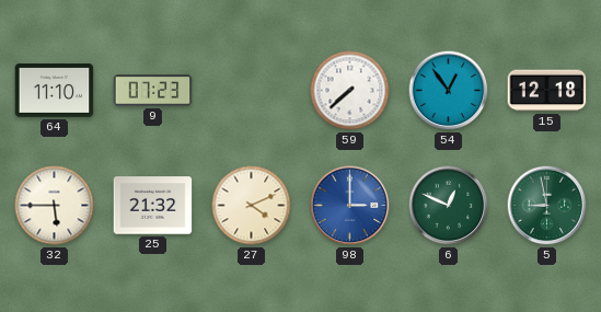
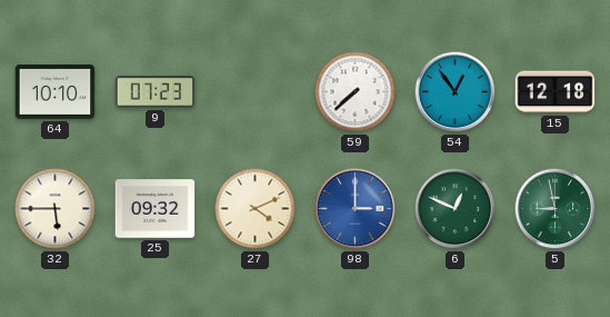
64: 11:10 -> 10:10
25: 21:32 -> 09:32
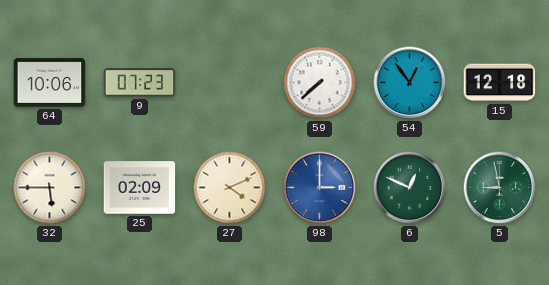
64: 10:10 -> 10:06
25: 09:32 -> 02:09
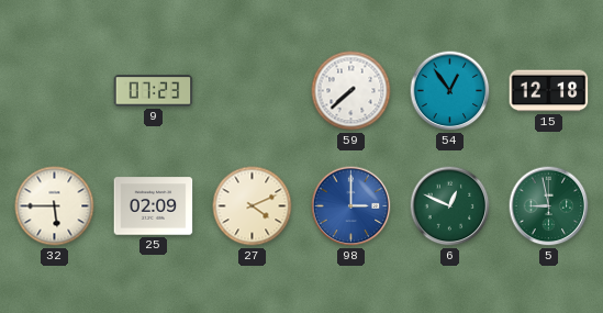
64: 10:06 -> none
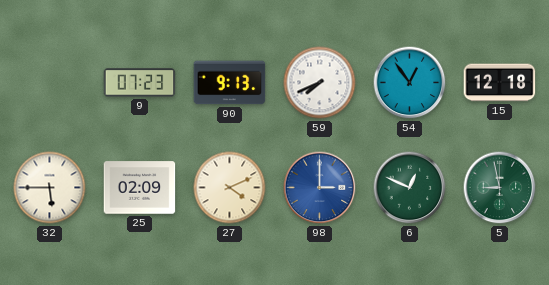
90: none -> 9:13
59: 7:38 -> 7:41
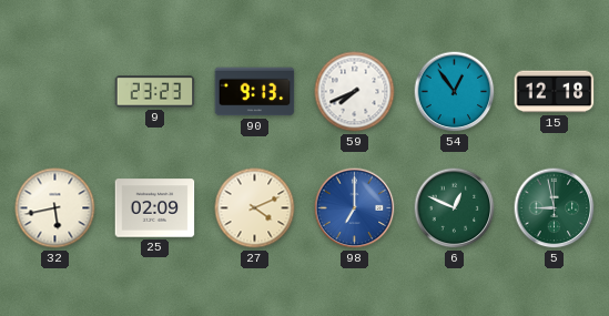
9: 07:23 -> 23:23
32: 5:45 -> 5:43
98: 3:00 -> 7:00
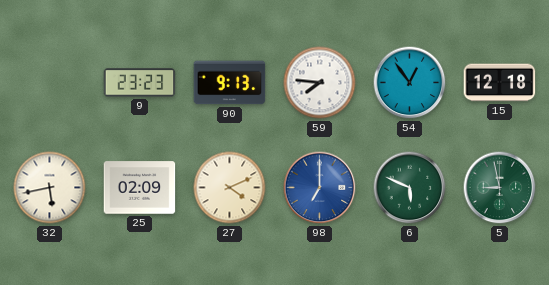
59: 7:41 -> 7:46
6: 12:49 -> 5:49
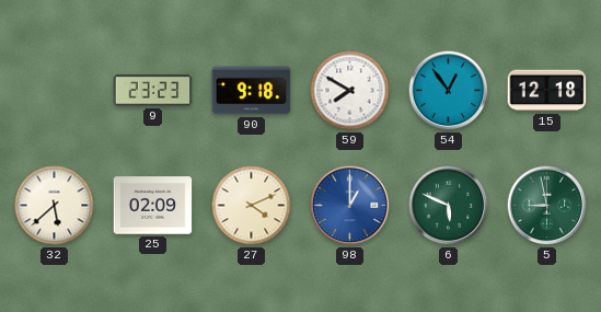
90: 9:13 -> 9:18
59: 7:46 -> 7:50
32: 5:43 -> 5:38
98: 7:00 -> 1:00
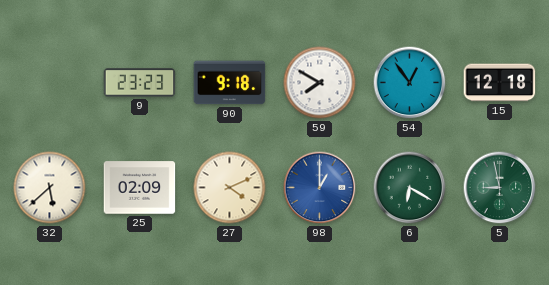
6: 5:49 -> 6:20
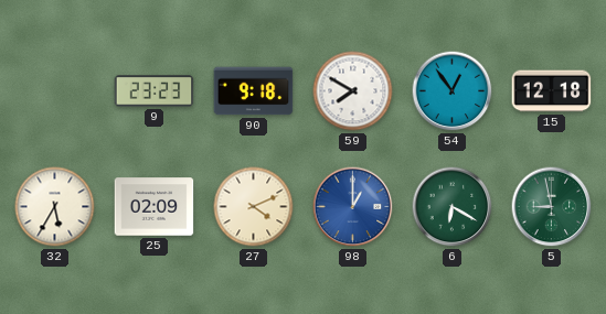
32: 5:38 -> 5:35
